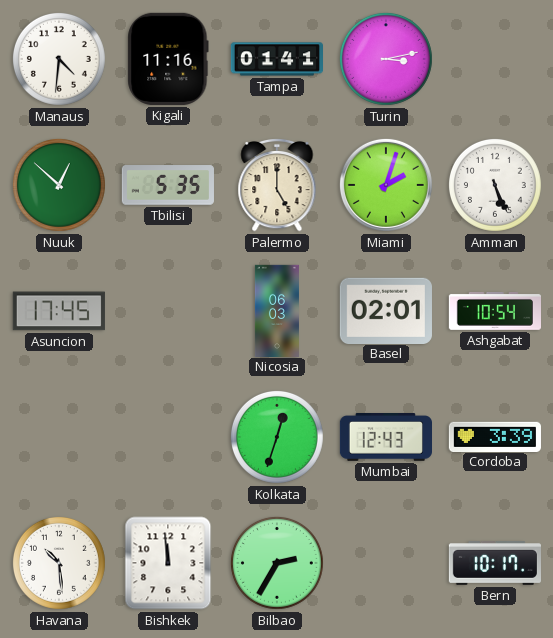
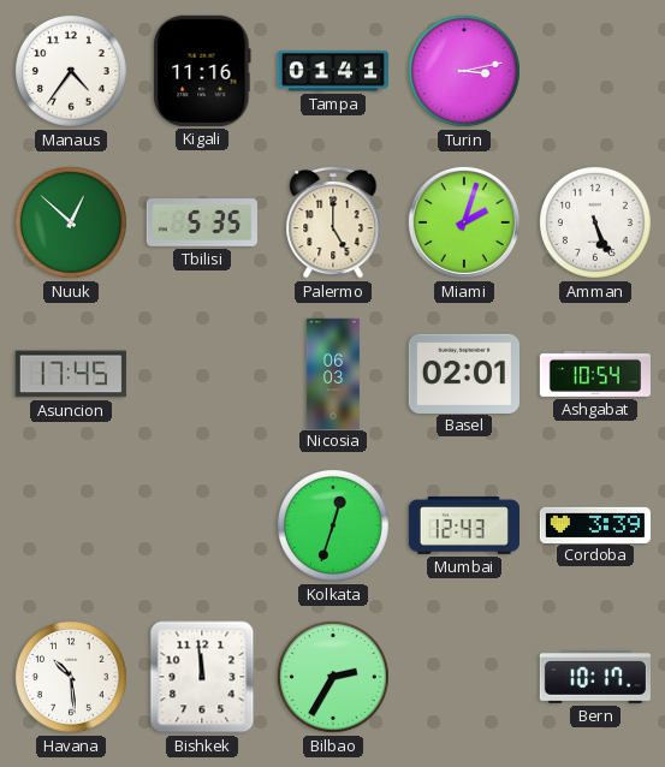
Manaus: 4:31 -> 4:36
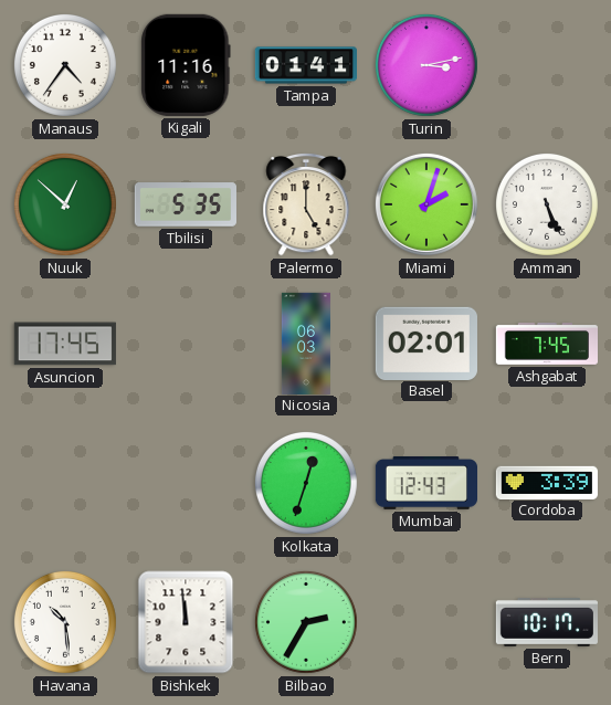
Ashgabat: 10:54 -> 7:45
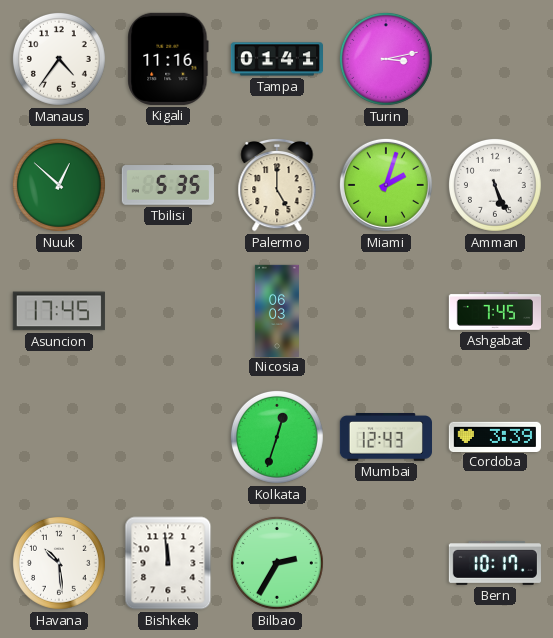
Basel: 02:01 -> none
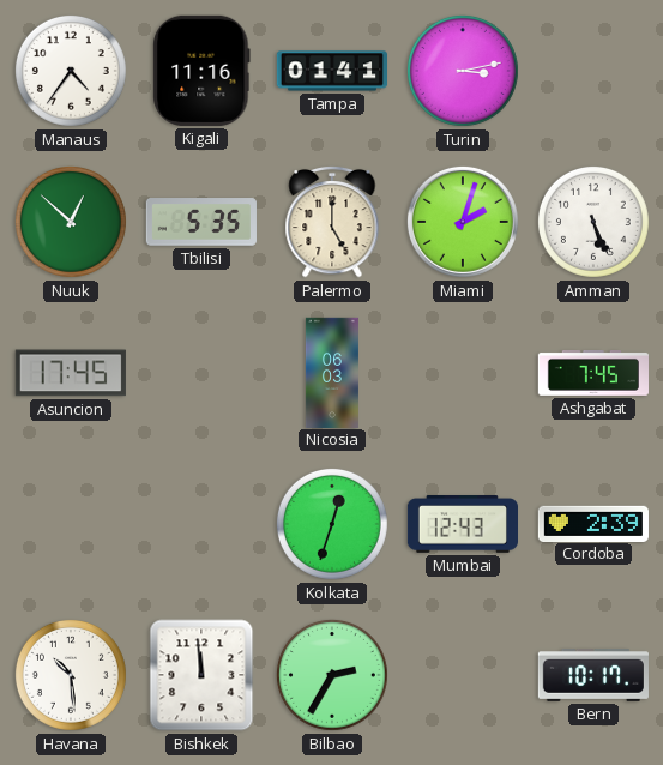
Cordoba: 3:39 -> 2:39
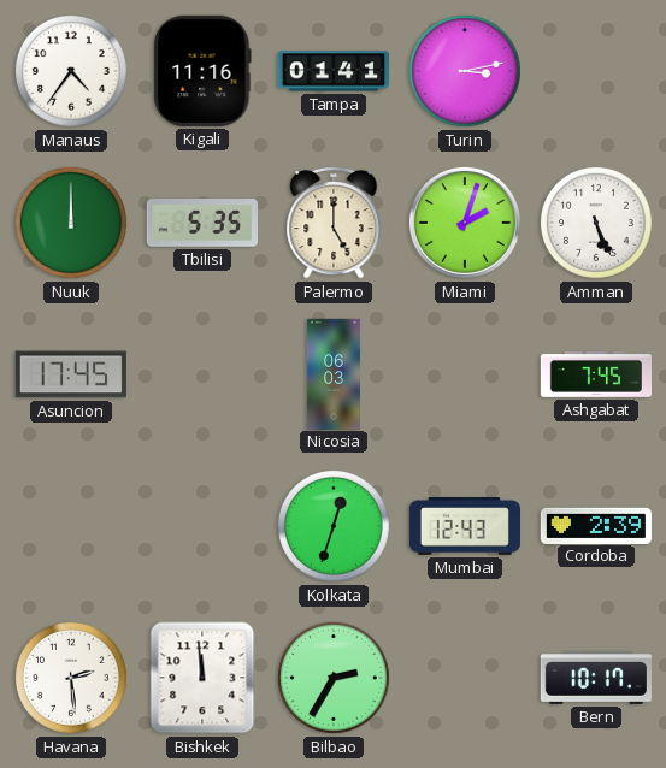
Nuuk: 12:52 -> 12:00
Havana: 10:29 -> 2:29
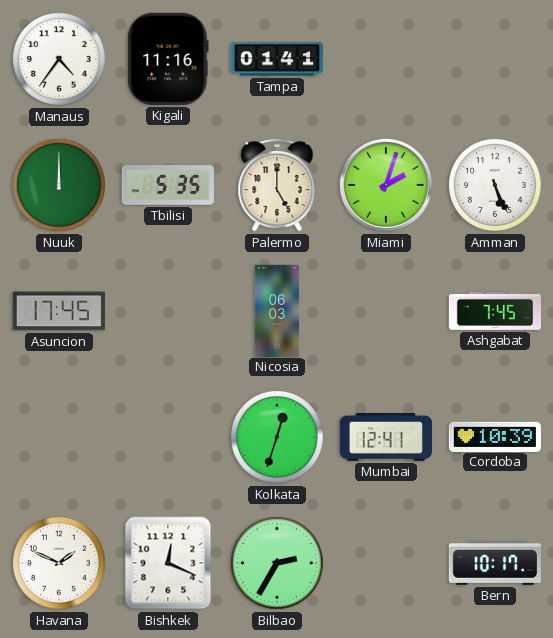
Turin: 3:13 -> none
Mumbai: 12:43 -> 12:41
Cordoba: 2:39 -> 10:39
Havana: 2:29 -> 1:49
Bishkek: 11:59 -> 12:19
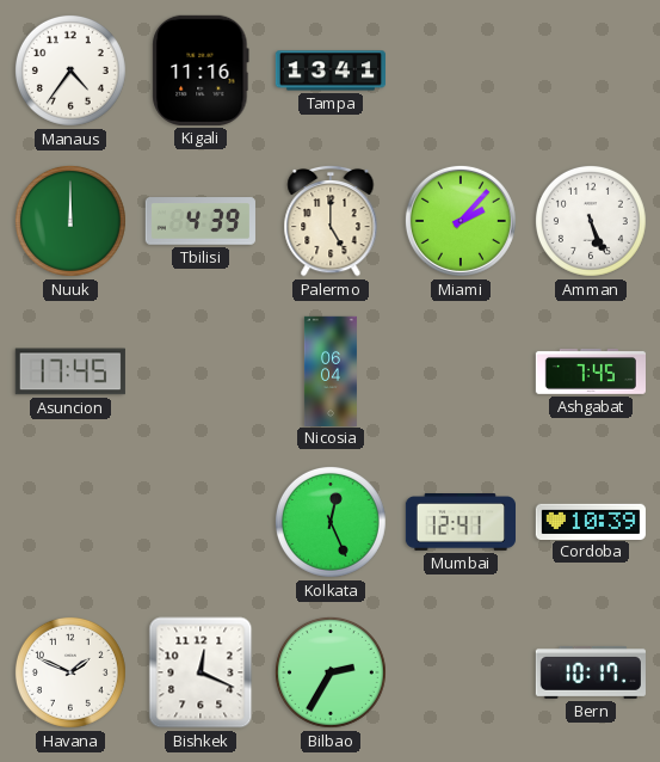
Tampa: 01:41 -> 13:41
Tbilisi: 5:35 -> 4:39
Miami: 2:03 -> 2:07
Nicosia: 06:03 -> 06:04
Kolkata: 12:33 -> 12:26
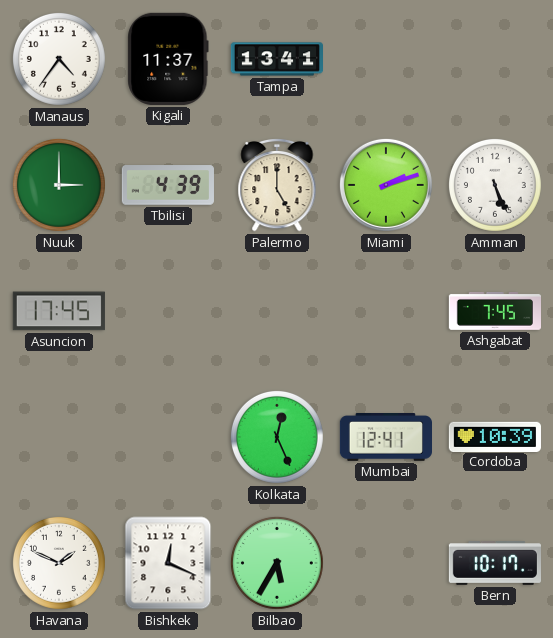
Kigali: 11:16 -> 11:37
Nuuk: 12:00 -> 3:00
Miami: 2:07 -> 2:12
Nicosia: 06:04 -> none
Bilbao: 2:35 -> 5:35
